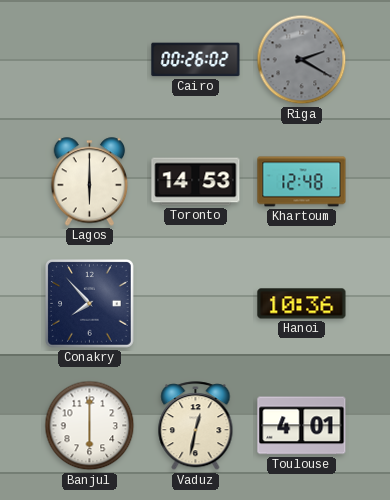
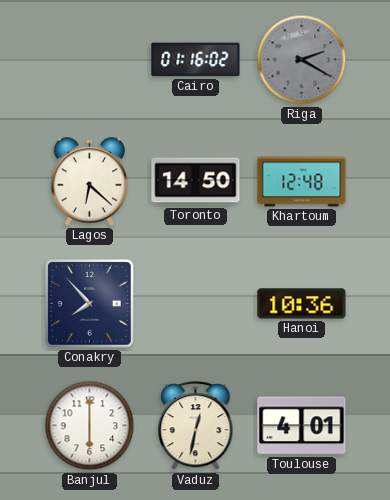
Cairo: 00:26 -> 01:16
Lagos: 6:00 -> 6:22
Toronto: 14:53 -> 14:50
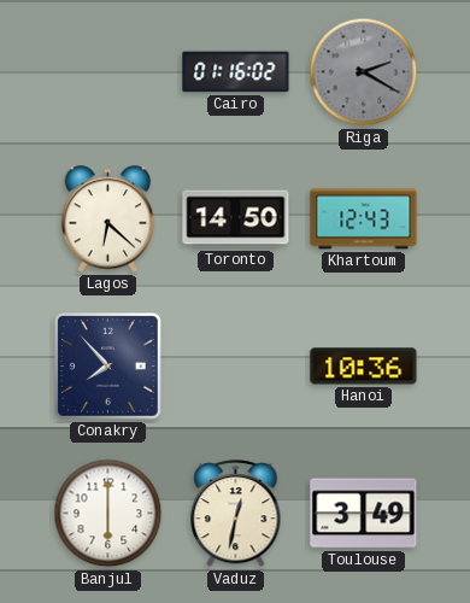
Khartoum: 12:48 -> 12:43
Toulouse: 4:01 -> 3:49
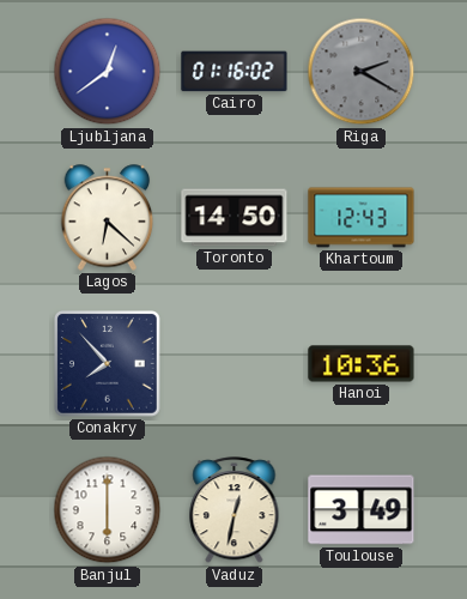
Ljubljana: none -> 12:39
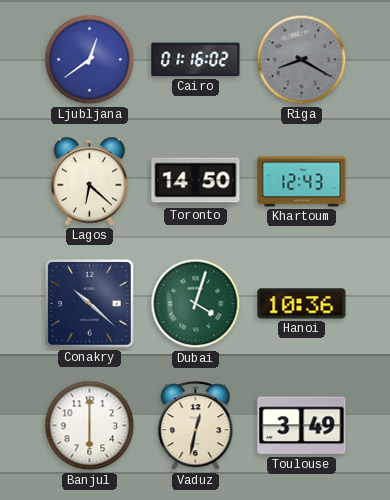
Riga: 2:20 -> 8:20
Conakry: 7:53 -> 10:22
Dubai: none -> 4:03
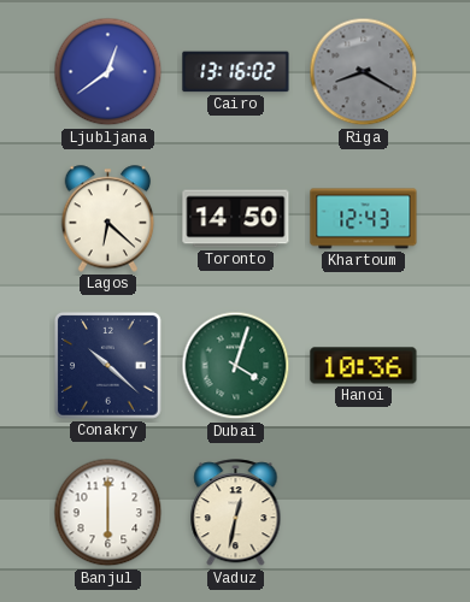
Cairo: 01:16 -> 13:16
Toulouse: 3:49 -> none
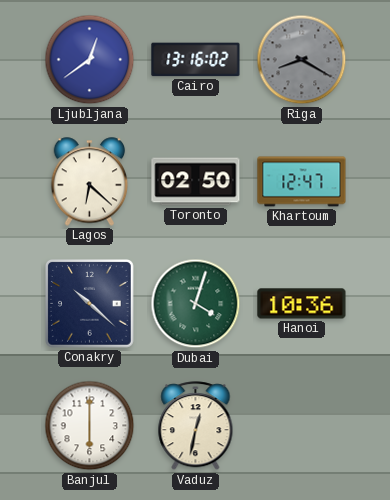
Toronto: 14:50 -> 02:50
Khartoum: 12:43 -> 12:47
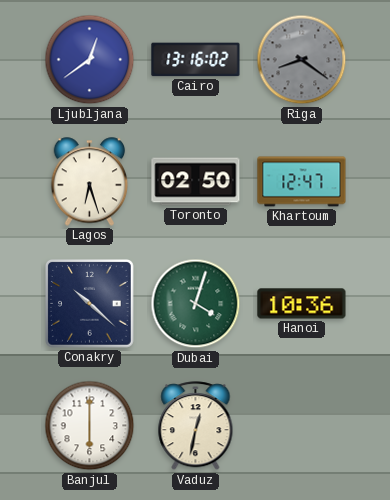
Riga: 8:20 -> 8:21
Lagos: 6:22 -> 6:27
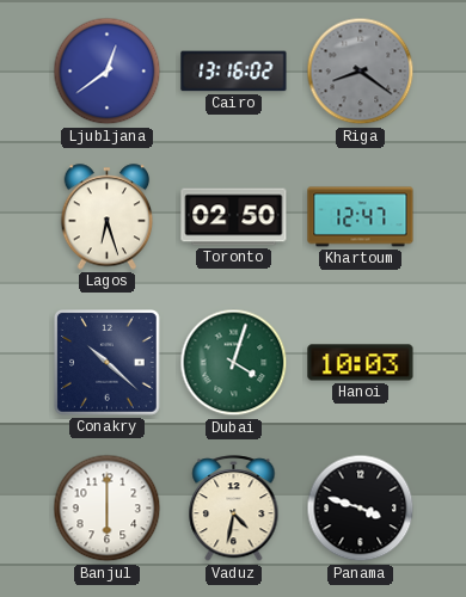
Hanoi: 10:36 -> 10:03
Vaduz: 12:32 -> 4:32
Panama: none -> 3:48
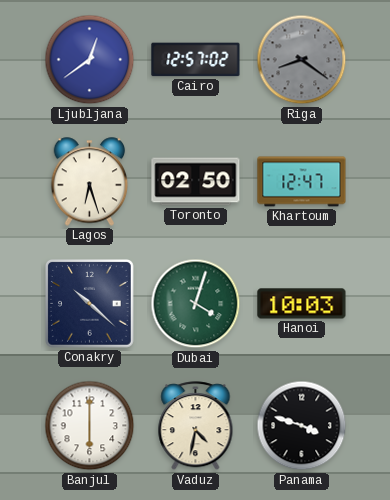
Cairo: 13:16 -> 12:57
